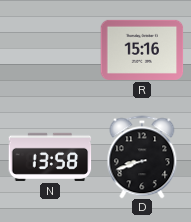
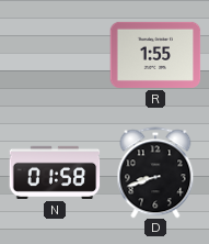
R: 15:16 -> 1:55
N: 13:58 -> 01:58
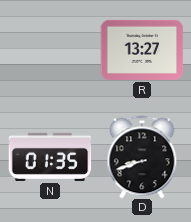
R: 1:55 -> 13:27
N: 01:58 -> 01:35
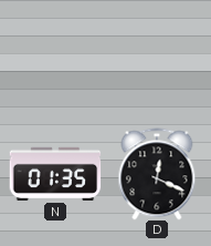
R: 13:27 -> none
D: 8:42 -> 12:19
